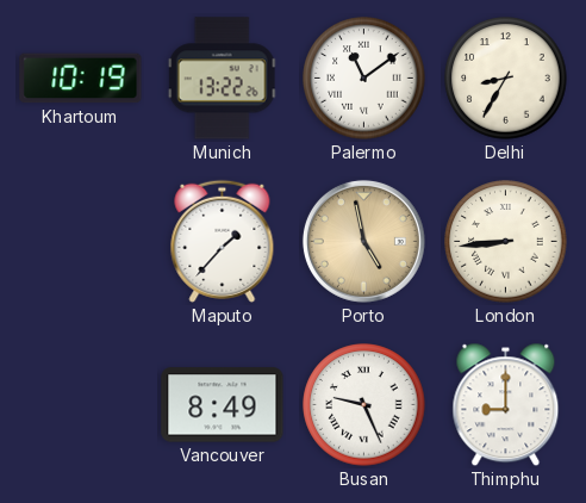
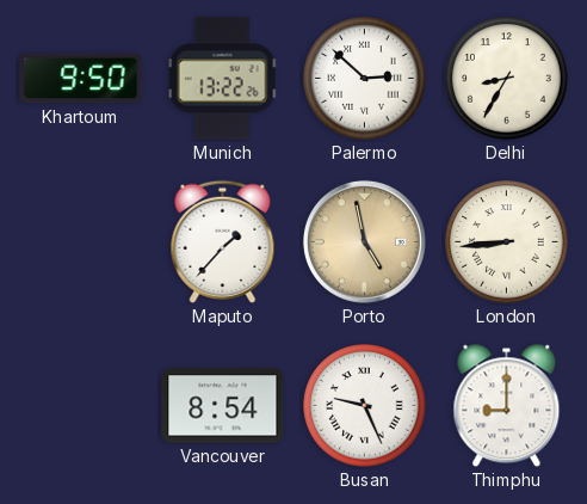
Khartoum: 10:19 -> 9:50
Palermo: 11:09 -> 2:52
Vancouver: 8:49 -> 8:54
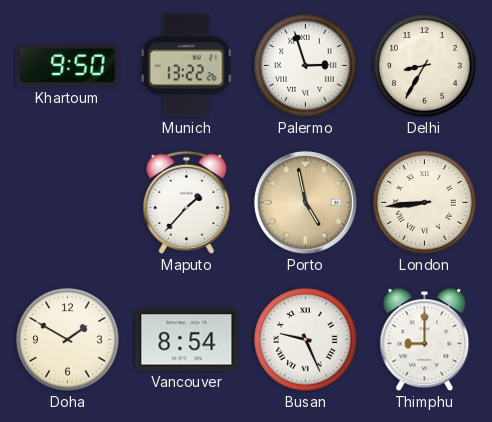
Palermo: 2:52 -> 2:57
Doha: none -> 1:50
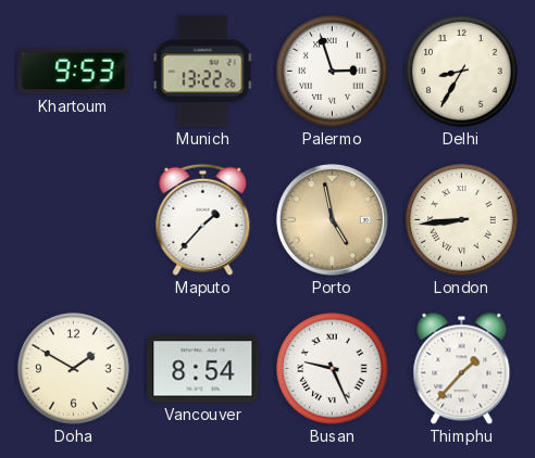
Khartoum: 9:50 -> 9:53
Thimphu: 9:00 -> 1:37
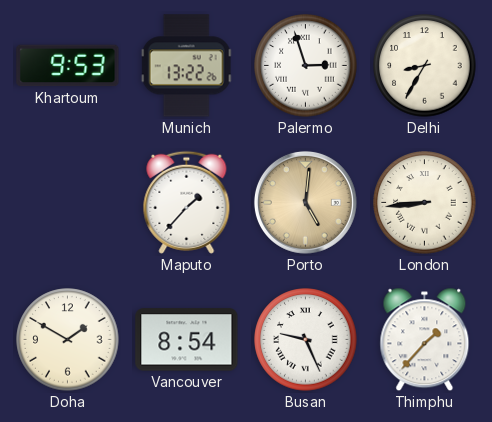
Porto: 4:58 -> 5:01
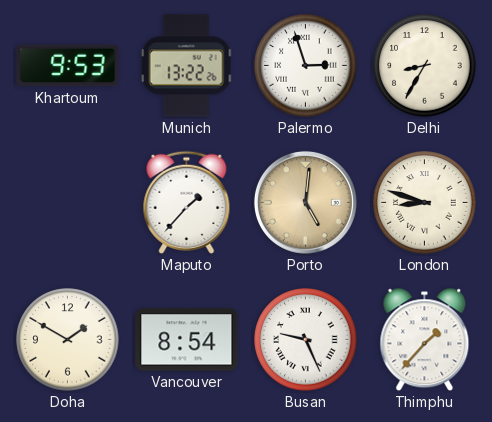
London: 8:44 -> 8:48
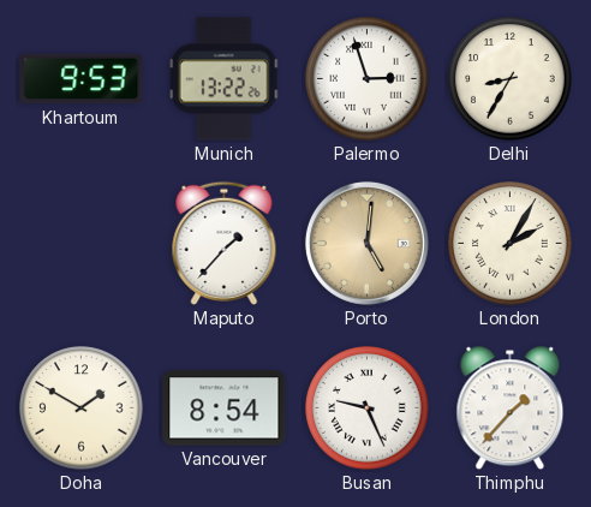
London: 8:48 -> 2:05
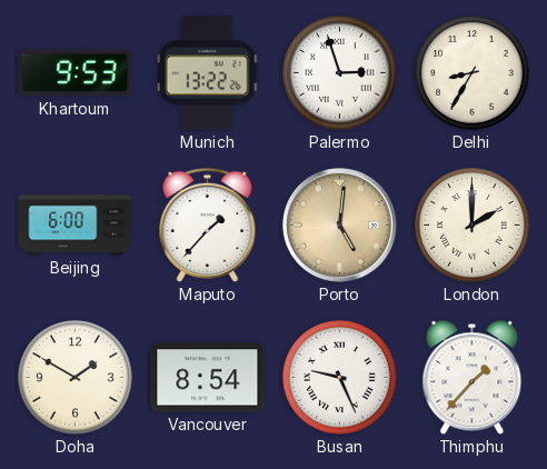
Beijing: none -> 6:00
London: 2:05 -> 2:00
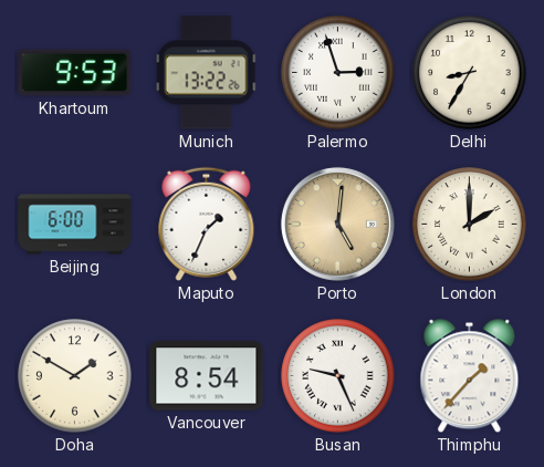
Maputo: 1:37 -> 1:34
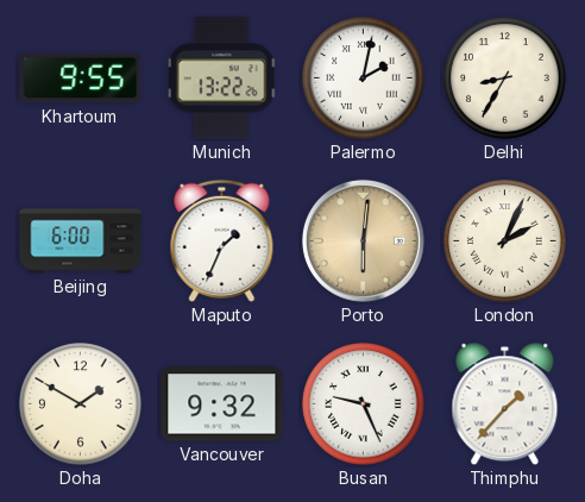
Khartoum: 9:53 -> 9:55
Palermo: 2:57 -> 2:02
Porto: 5:01 -> 6:01
London: 2:00 -> 2:04
Vancouver: 8:54 -> 9:32
